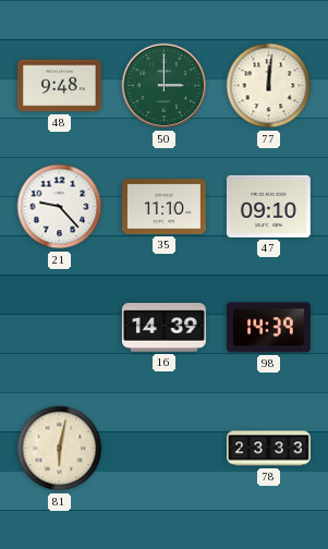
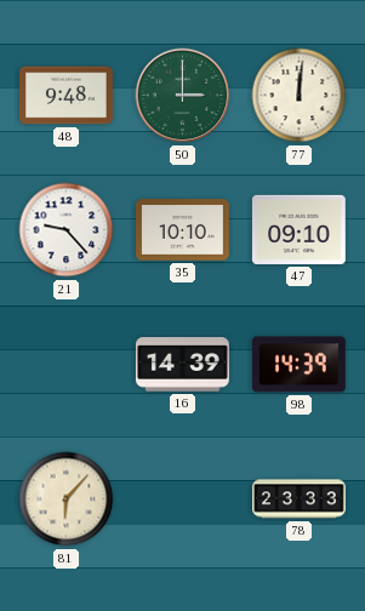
35: 11:10 -> 10:10
81: 6:02 -> 6:07
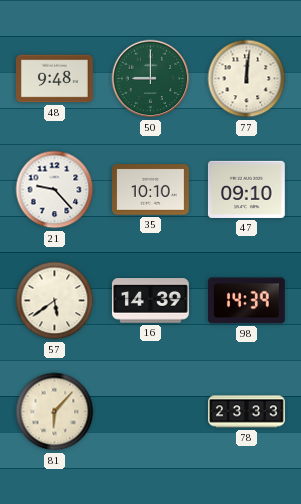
50: 3:00 -> 9:00
57: none -> 5:39
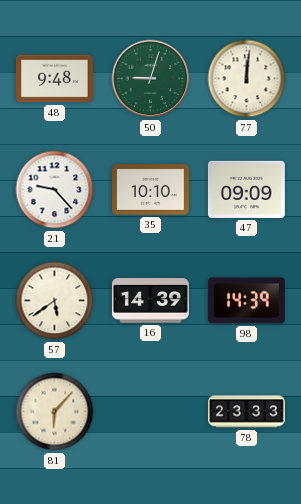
50: 9:00 -> 9:03
47: 09:10 -> 09:09
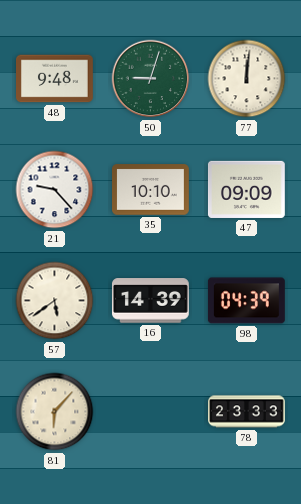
98: 14:39 -> 04:39
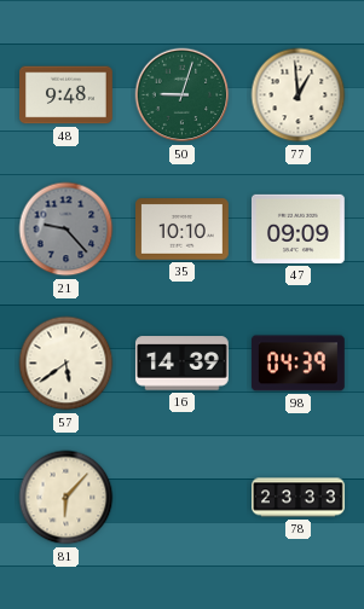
77: 12:01 -> 12:59
21 dial: white -> grey
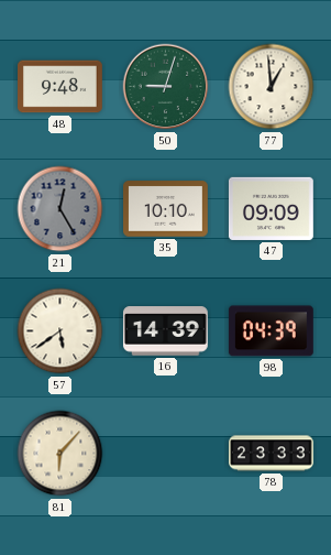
21: 9:23 -> 12:25
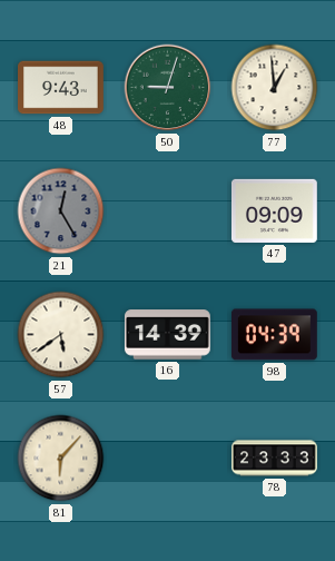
48: 9:48 -> 9:43
35: 10:10 -> none
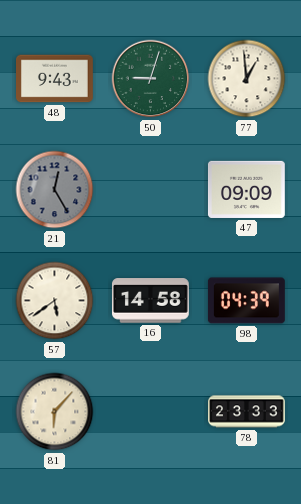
16: 14:39 -> 14:58
